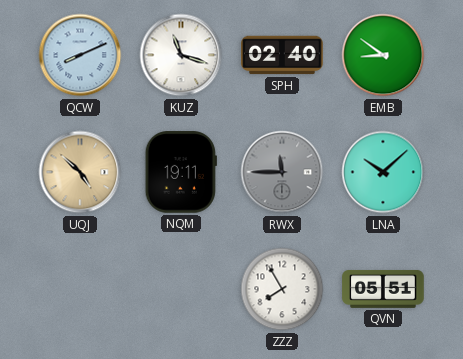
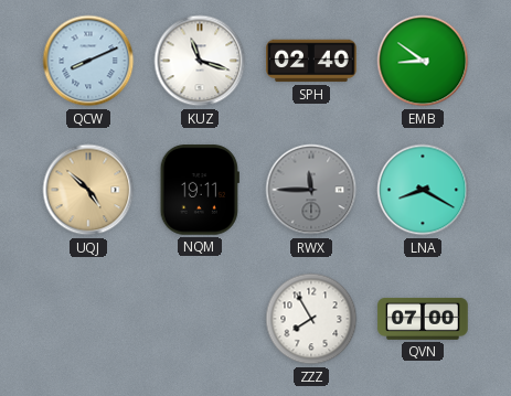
LNA: 10:08 -> 8:20
QVN: 05:51 -> 07:00
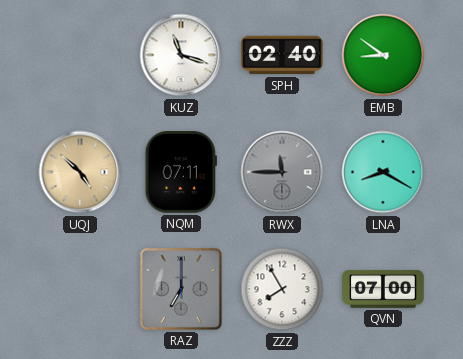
QCW: 8:11 -> none
NQM: 19:11 -> 07:11
RAZ: none -> 7:00
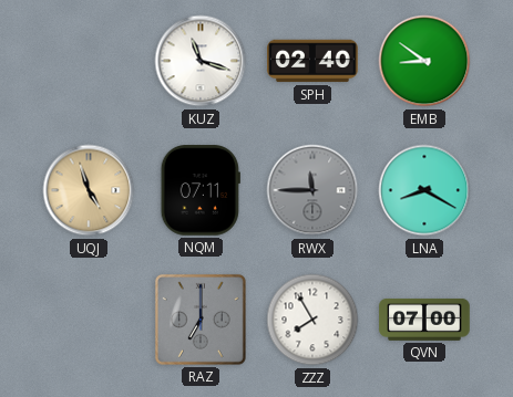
UQJ: 4:52 -> 4:57
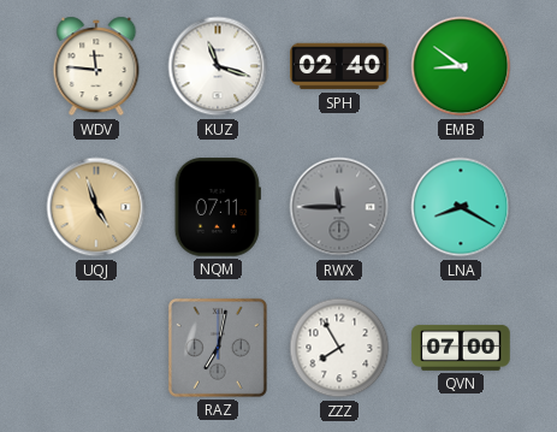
WDV: none -> 11:46
RAZ: 7:00 -> 7:02
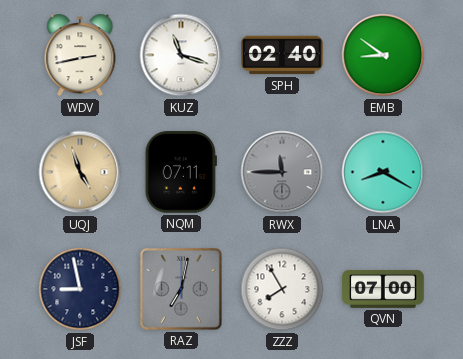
WDV: 11:46 -> 2:43
JSF: none -> 8:58
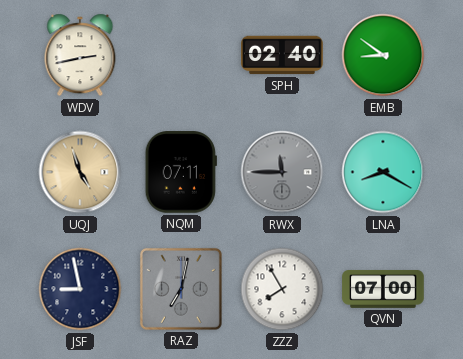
KUZ: 11:18 -> none
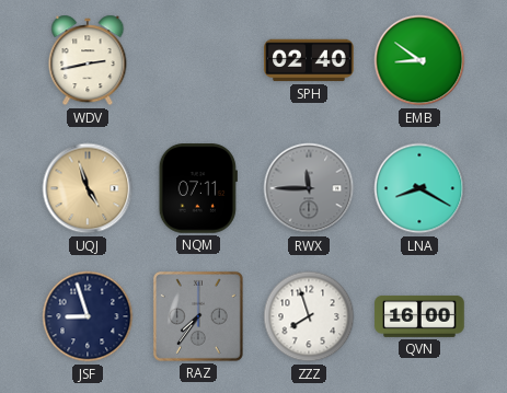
JSF: 8:58 -> 8:57
RAZ: 7:02 -> 7:36
ZZZ: 7:55 -> 7:57
QVN: 07:00 -> 16:00
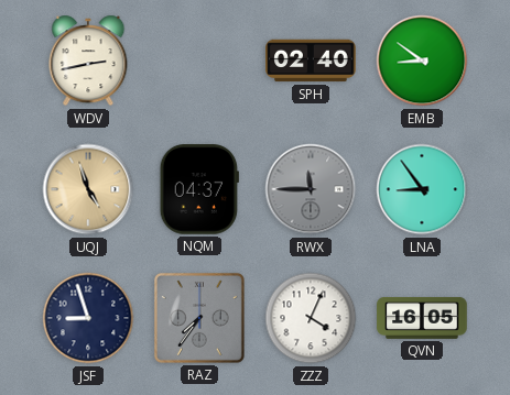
NQM: 07:11 -> 04:37
LNA: 8:20 -> 8:54
ZZZ: 7:57 -> 4:04
QVN: 16:00 -> 16:05
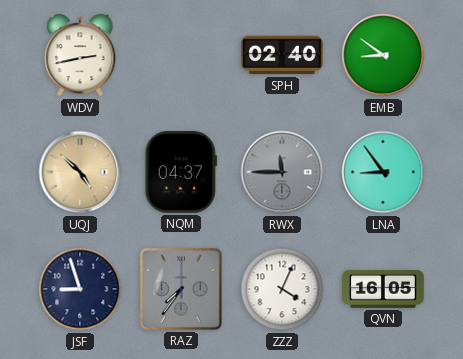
UQJ: 4:57 -> 4:52
